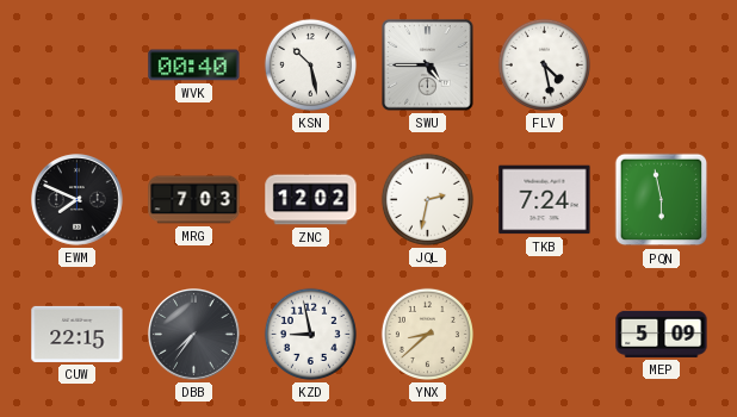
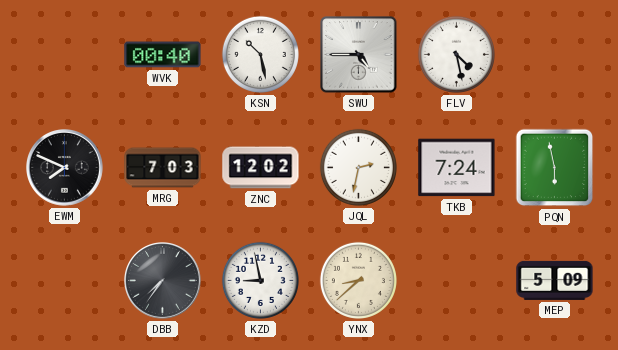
CUW: 22:15 -> none
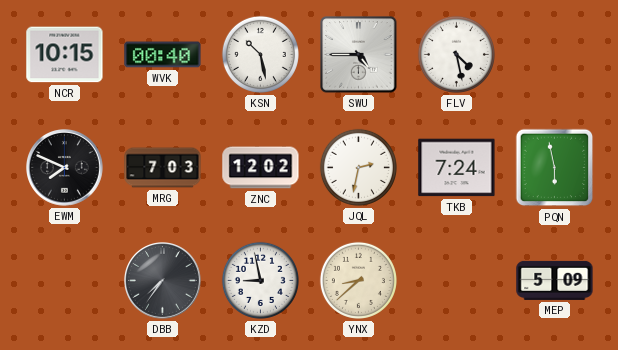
NCR: none -> 10:15
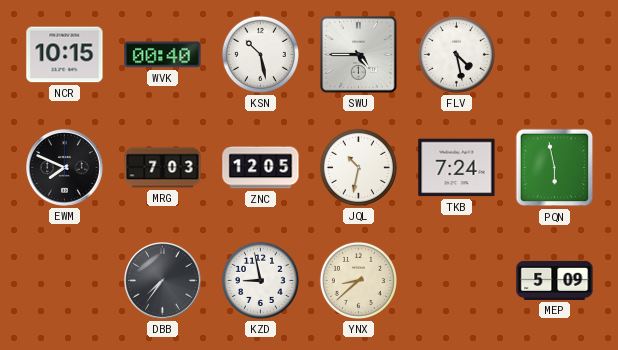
ZNC: 12:02 -> 12:05
JQL: 2:32 -> 10:32
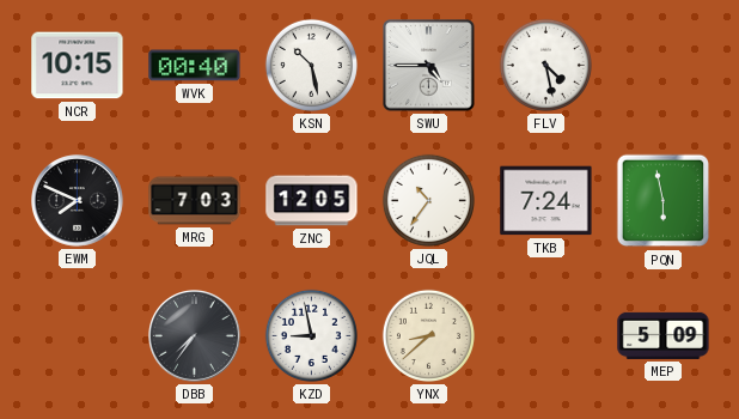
JQL: 10:32 -> 10:36
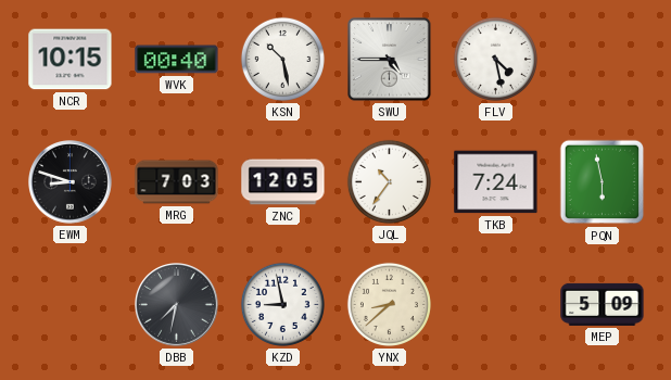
EWM: 7:49 -> 8:48
DBB: 7:36 -> 7:32
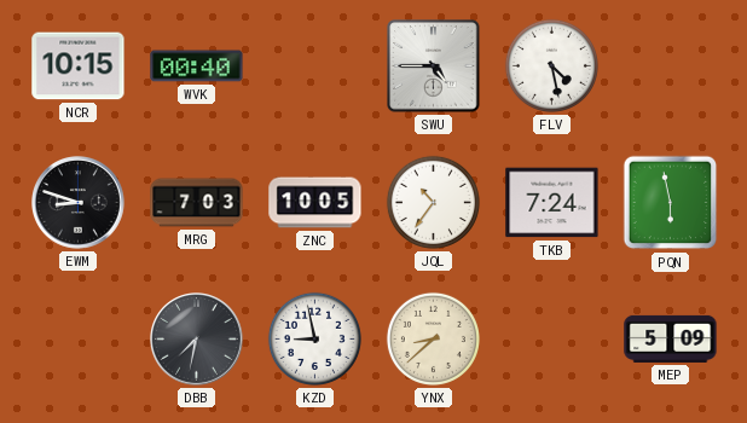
KSN: 10:28 -> none
ZNC: 12:05 -> 10:05
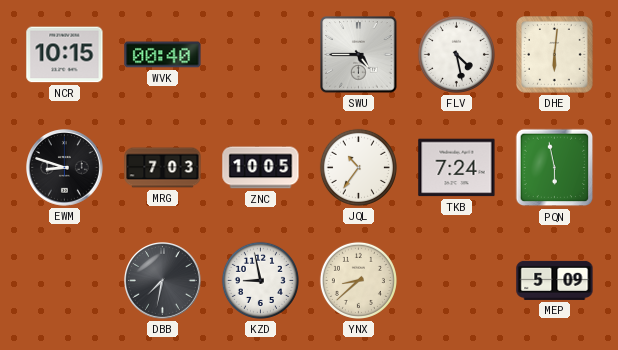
DHE: none -> 6:01
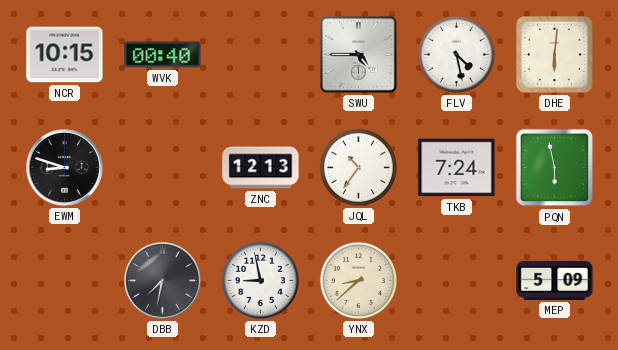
MRG: 7:03 -> none
ZNC: 10:05 -> 12:13
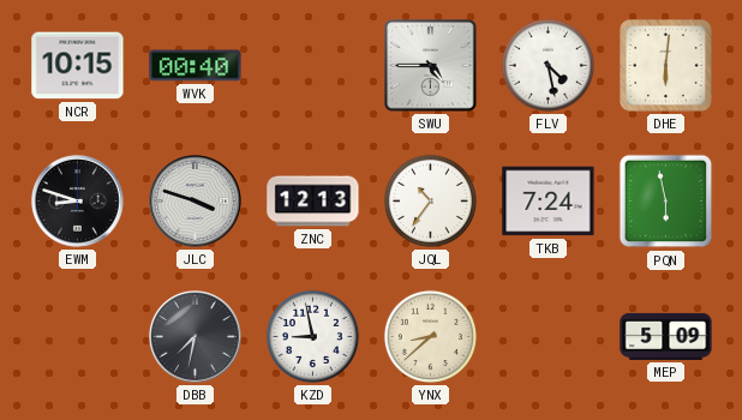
JLC: none -> 3:48
